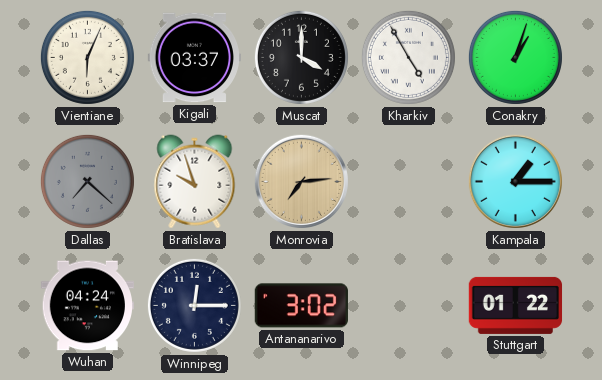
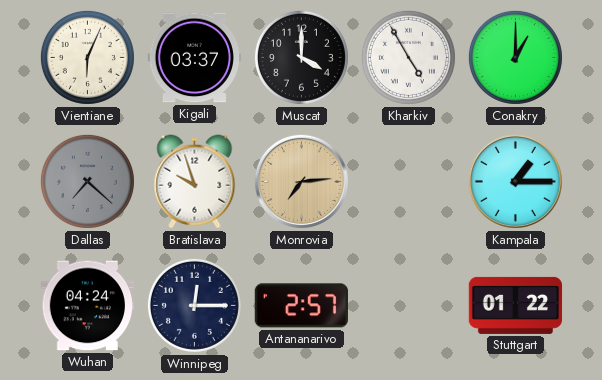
Conakry: 1:03 -> 1:00
Antananarivo: 3:02 -> 2:57
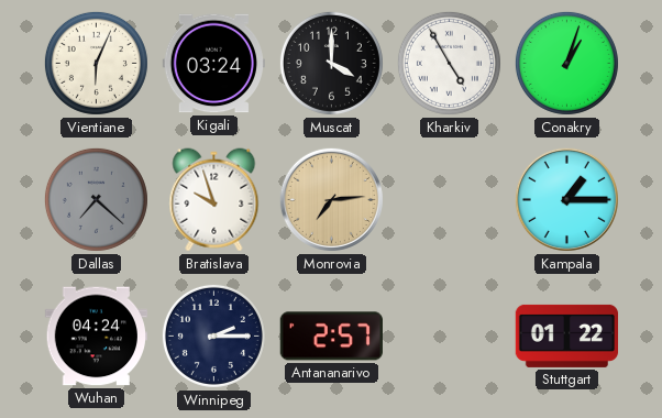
Kigali: 03:37 -> 03:24
Conakry: 1:00 -> 1:03
Winnipeg: 12:15 -> 2:15
